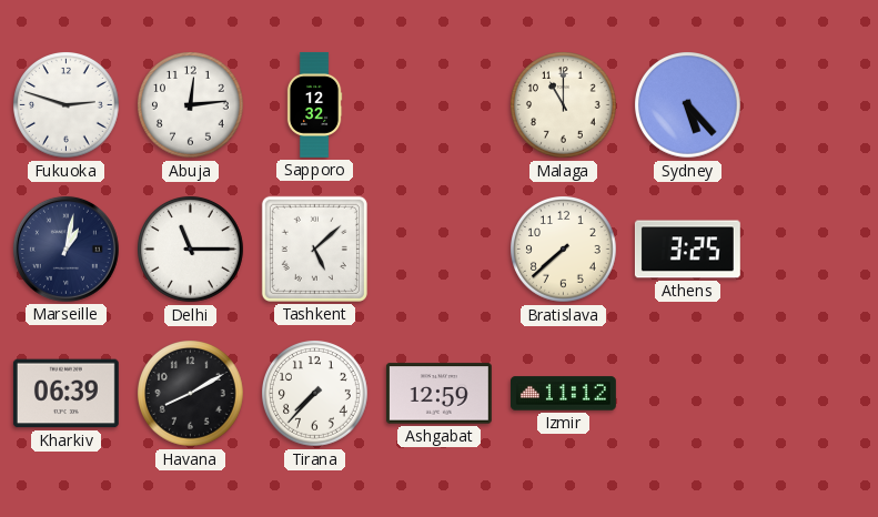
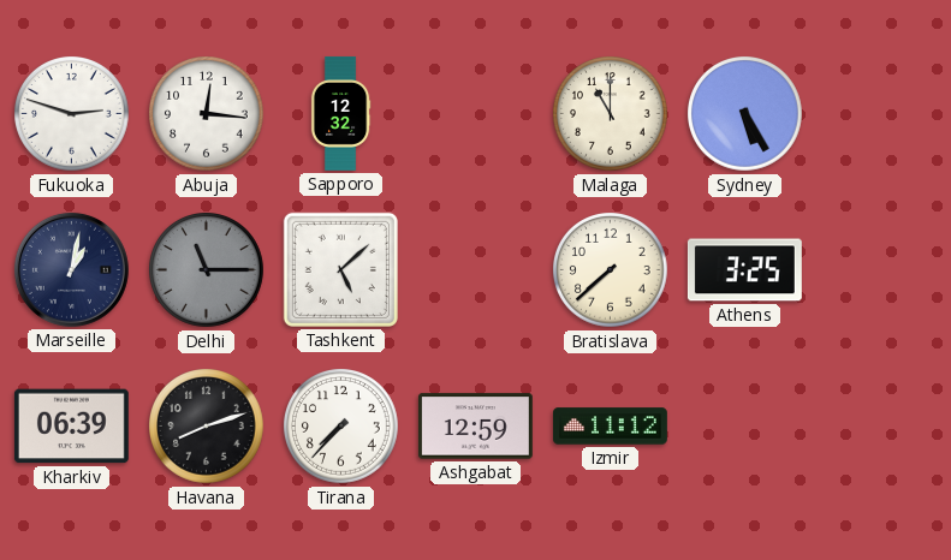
Abuja: 12:14 -> 12:16
Sydney: 5:23 -> 5:25
Delhi dial: white -> grey
Havana: 8:10 -> 8:12
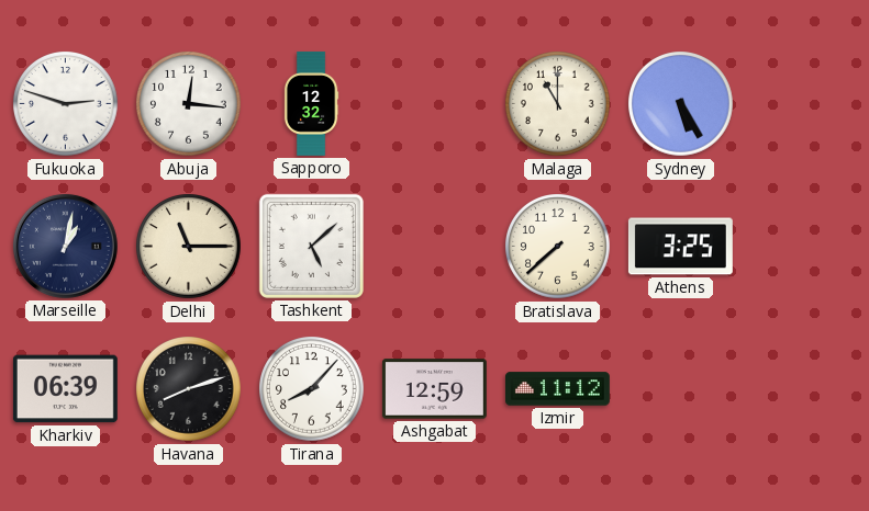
Delhi dial: grey -> cream
Tirana: 7:37 -> 8:07
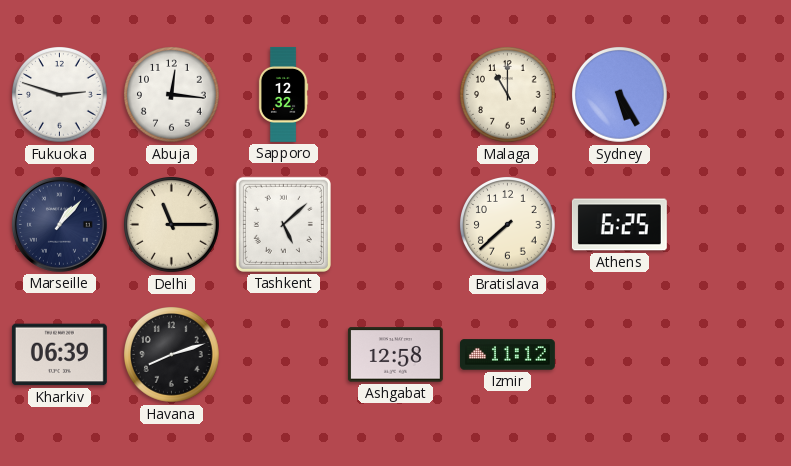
Marseille: 1:02 -> 1:07
Athens: 3:25 -> 6:25
Tirana: 8:07 -> none
Ashgabat: 12:59 -> 12:58
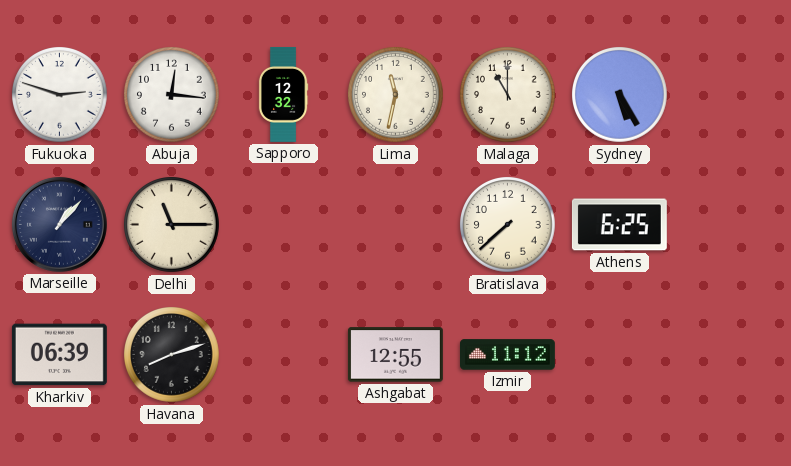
Lima: none -> 11:32
Tashkent: 5:08 -> none
Ashgabat: 12:58 -> 12:55
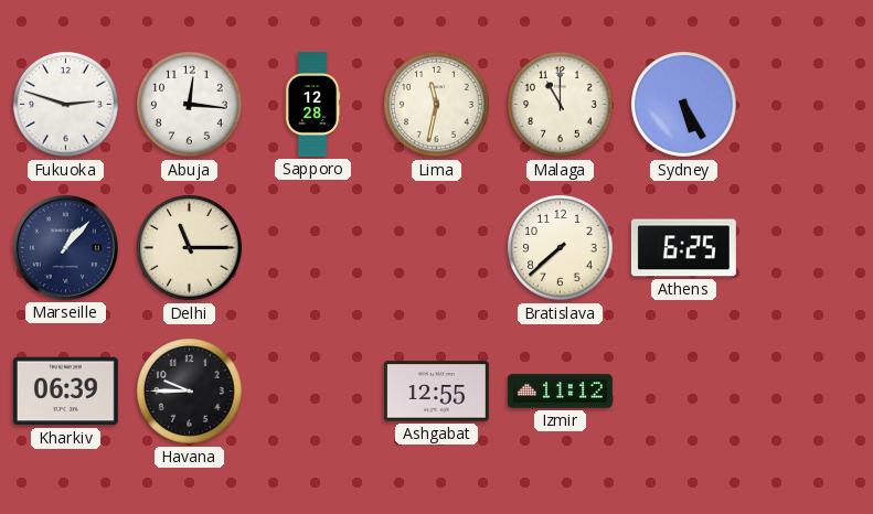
Sapporo: 12:32 -> 12:28
Havana: 8:12 -> 9:45
